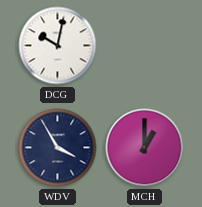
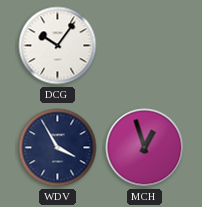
DCG: 10:02 -> 10:06
MCH: 1:00 -> 12:57
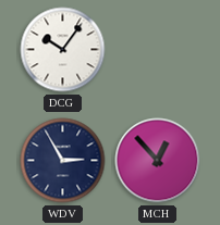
WDV: 3:55 -> 2:55
MCH: 12:57 -> 12:53
